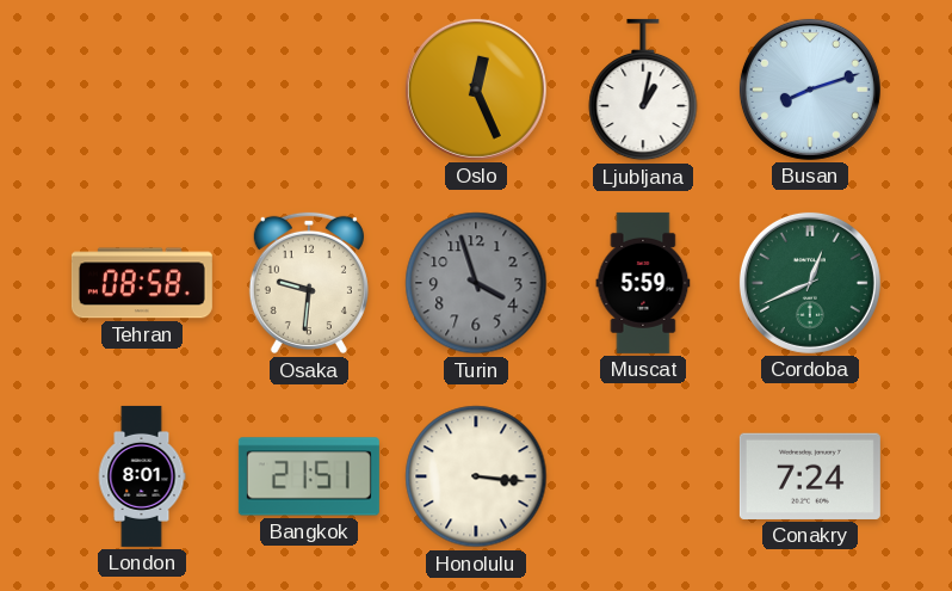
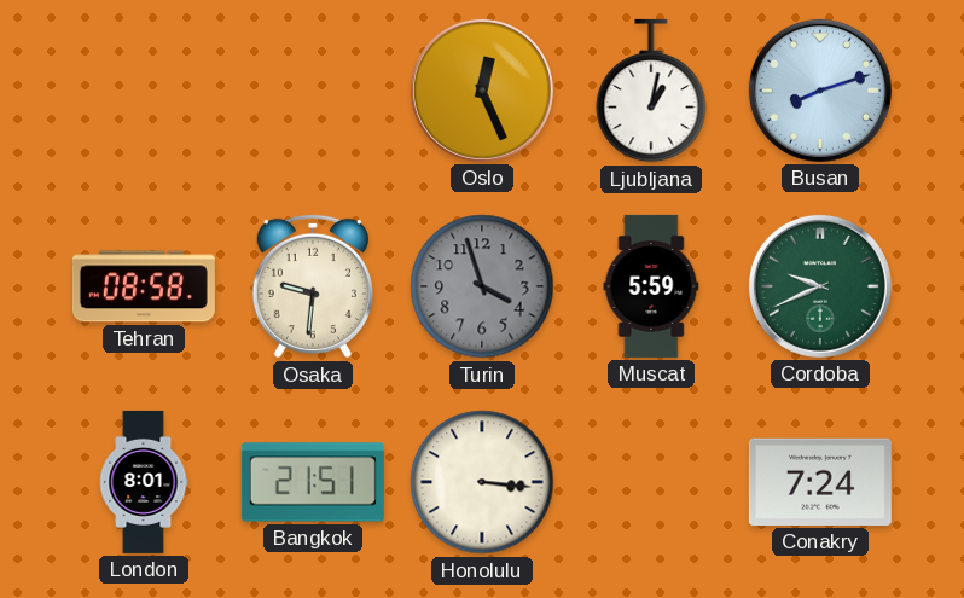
Cordoba: 12:41 -> 9:41
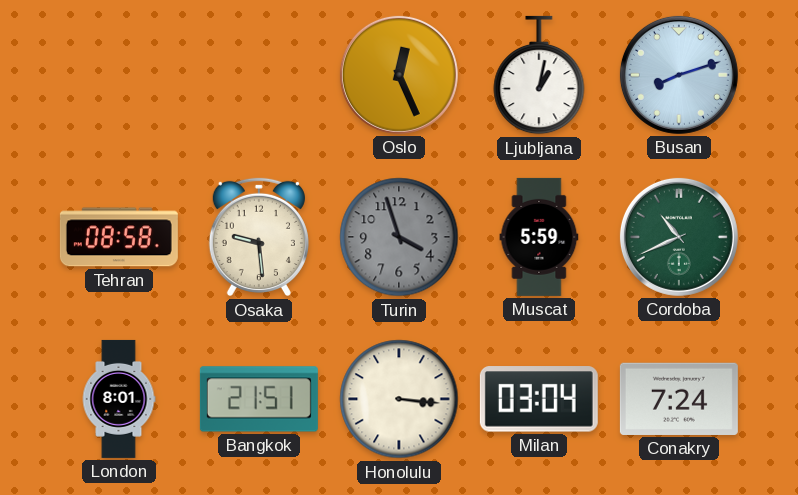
Osaka: 9:31 -> 9:29
Cordoba: 9:41 -> 10:41
Milan: none -> 03:04
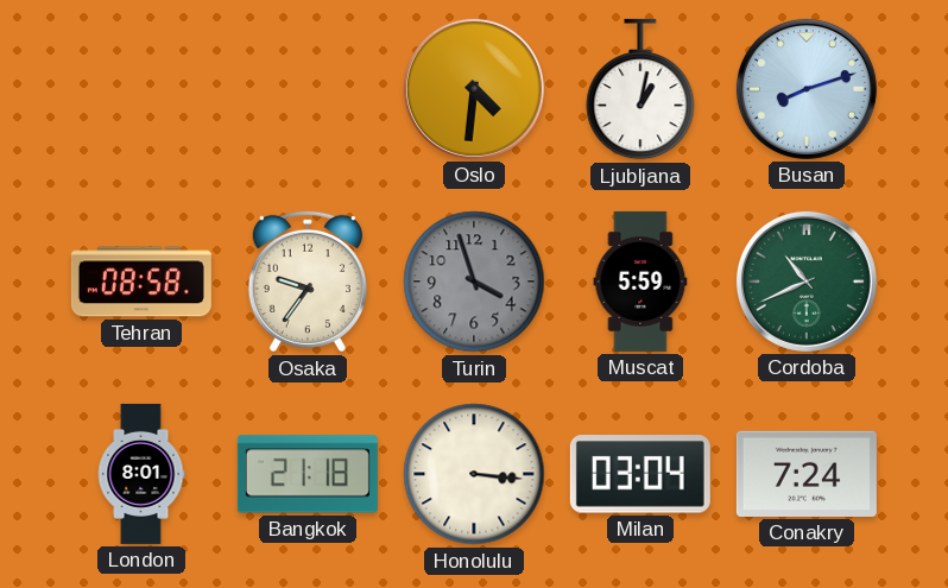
Oslo: 12:26 -> 4:31
Osaka: 9:29 -> 9:36
Bangkok: 21:51 -> 21:18
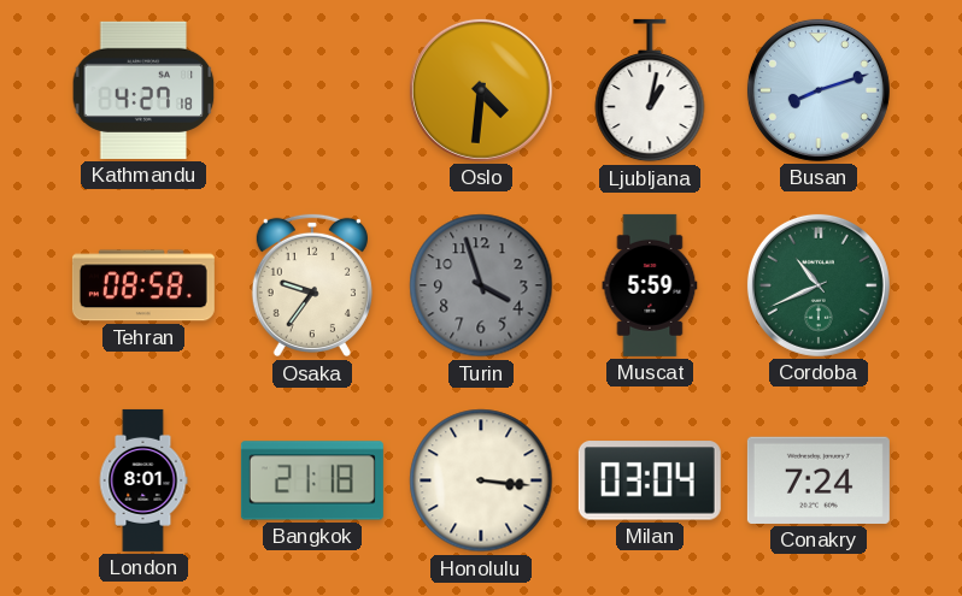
Kathmandu: none -> 4:27
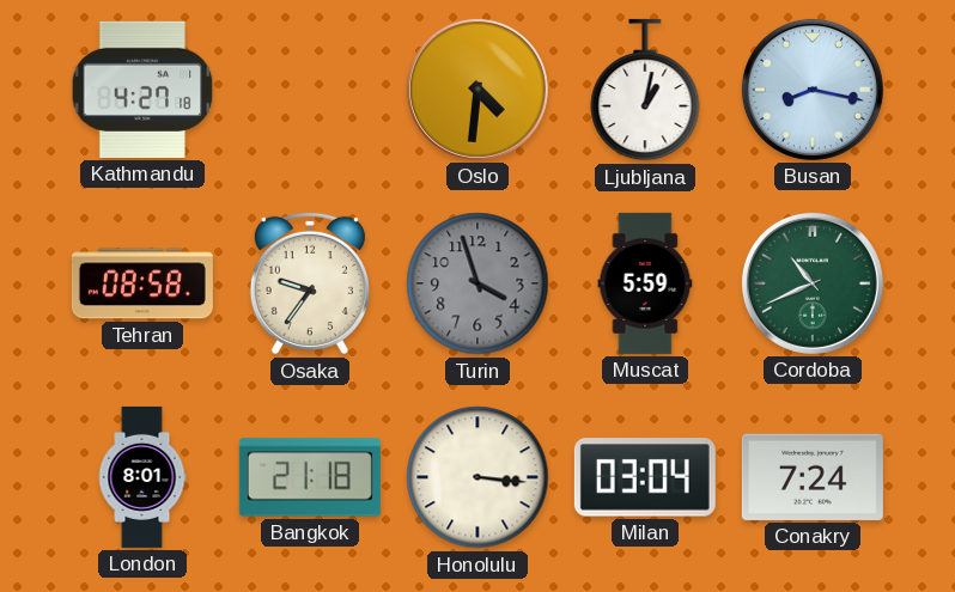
Busan: 8:12 -> 8:17
